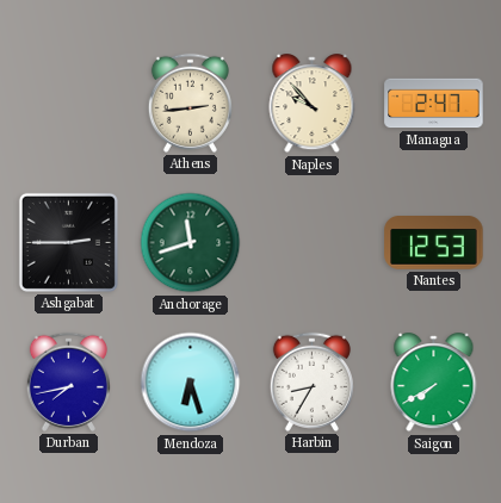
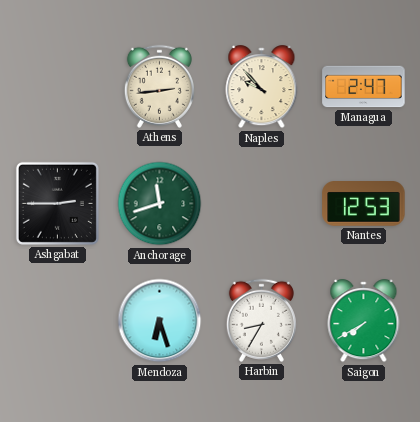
Durban: 7:43 -> none
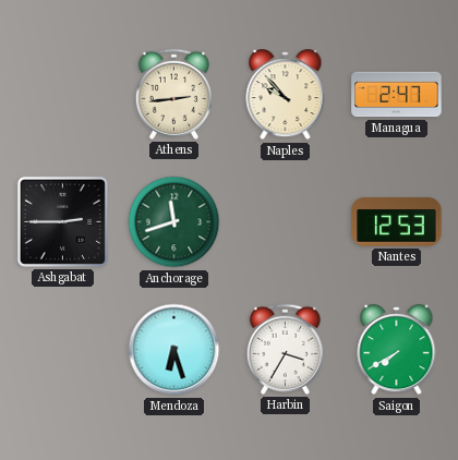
Harbin: 8:35 -> 3:35
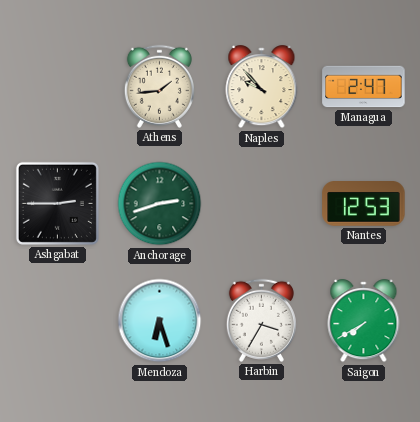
Athens: 2:44 -> 1:44
Anchorage: 11:42 -> 2:42
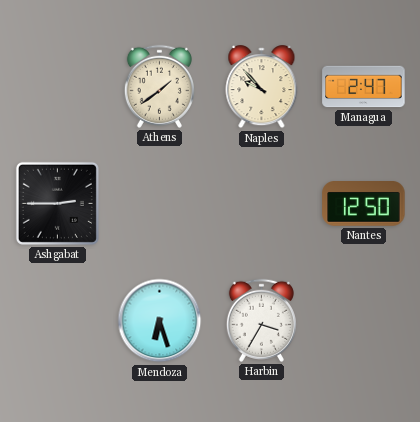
Athens: 1:44 -> 1:39
Anchorage: 2:42 -> none
Nantes: 12:53 -> 12:50
Saigon: 7:40 -> none
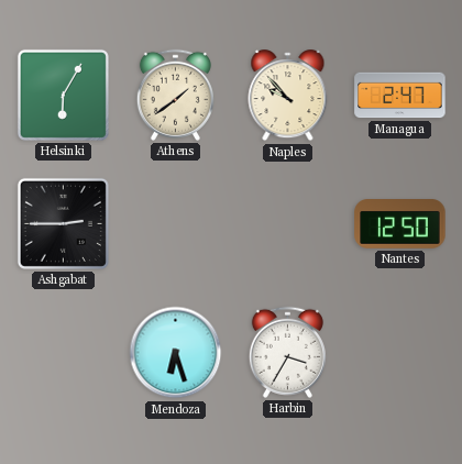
Helsinki: none -> 6:05
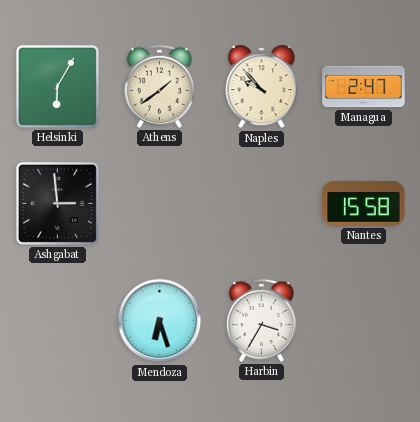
Ashgabat: 2:45 -> 2:59
Nantes: 12:50 -> 15:58
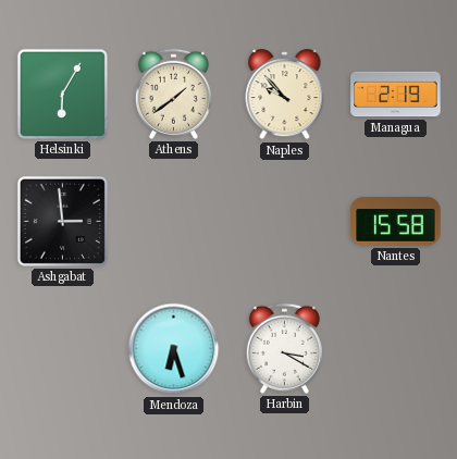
Managua: 2:47 -> 2:19
Harbin: 3:35 -> 3:20
